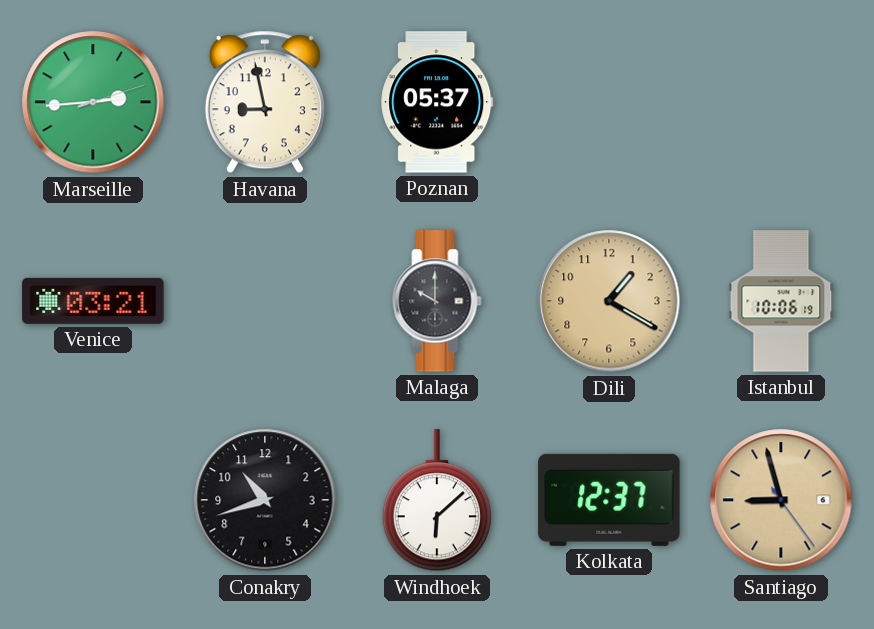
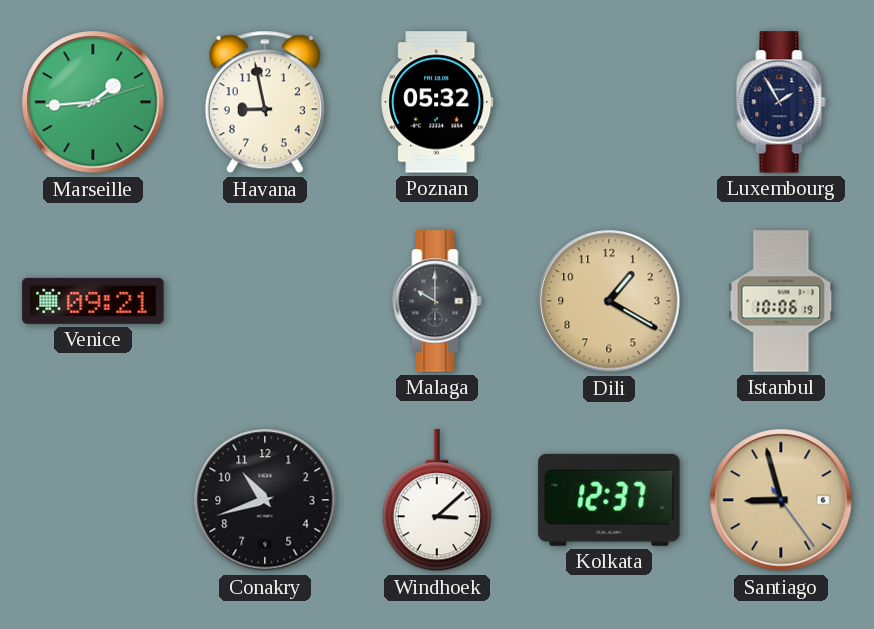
Marseille: 2:44 -> 1:44
Poznan: 05:37 -> 05:32
Luxembourg: none -> 1:55
Venice: 03:21 -> 09:21
Windhoek: 6:08 -> 3:08
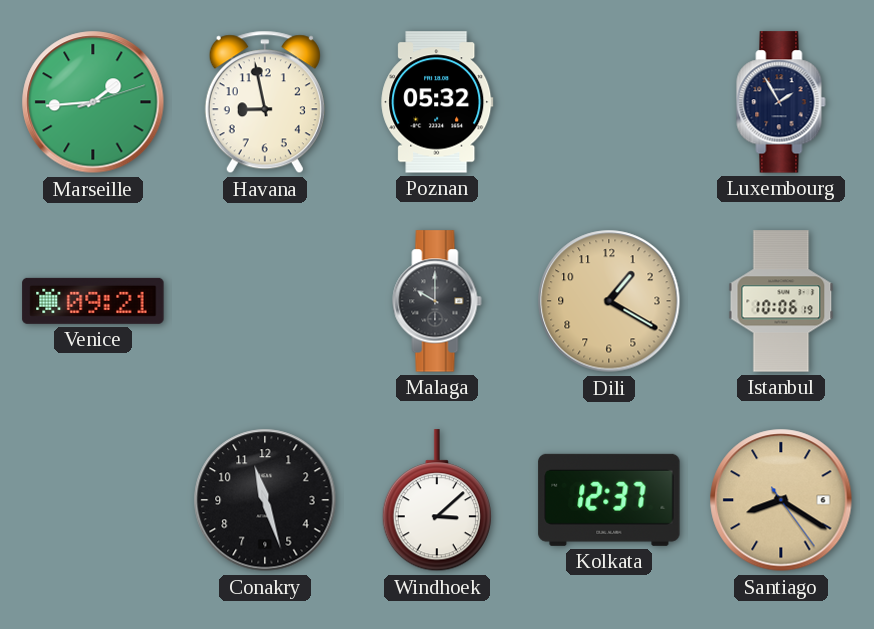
Conakry: 10:42 -> 11:27
Santiago: 8:57 -> 8:20
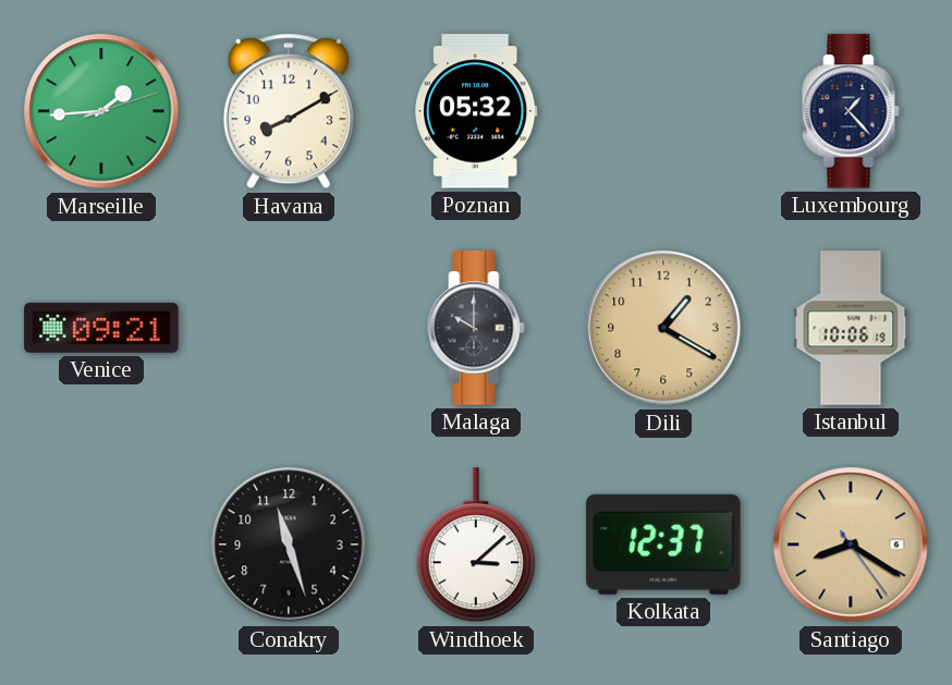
Havana: 8:58 -> 8:10
Luxembourg: 1:55 -> 1:23
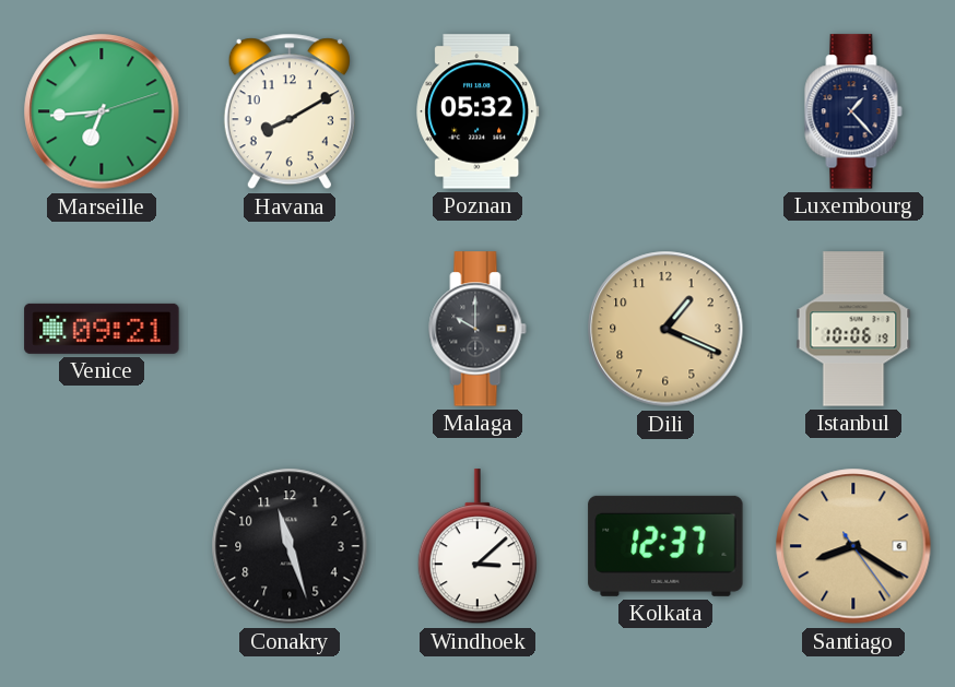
Marseille: 1:44 -> 6:44
Dili: 1:20 -> 1:19
